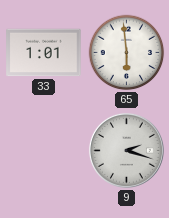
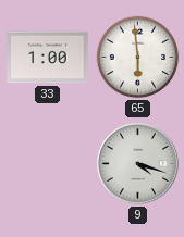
33: 1:01 -> 1:00
9: 2:18 -> 4:18
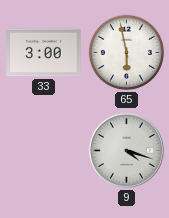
33: 1:00 -> 3:00
65: 5:59 -> 5:58
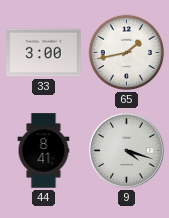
65: 5:58 -> 1:43
44: none -> 8:41
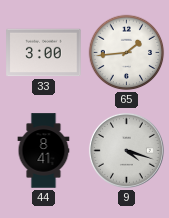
65: 1:43 -> 1:44
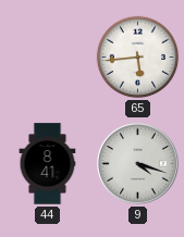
33: 3:00 -> none
65: 1:44 -> 5:44
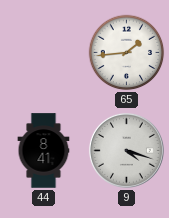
65: 5:44 -> 1:44
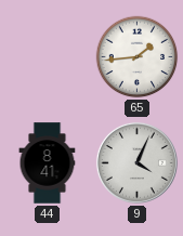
9: 4:18 -> 4:04
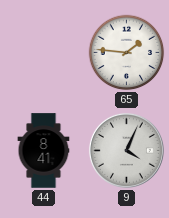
65: 1:44 -> 1:46
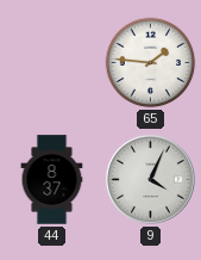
44: 8:41 -> 8:37
